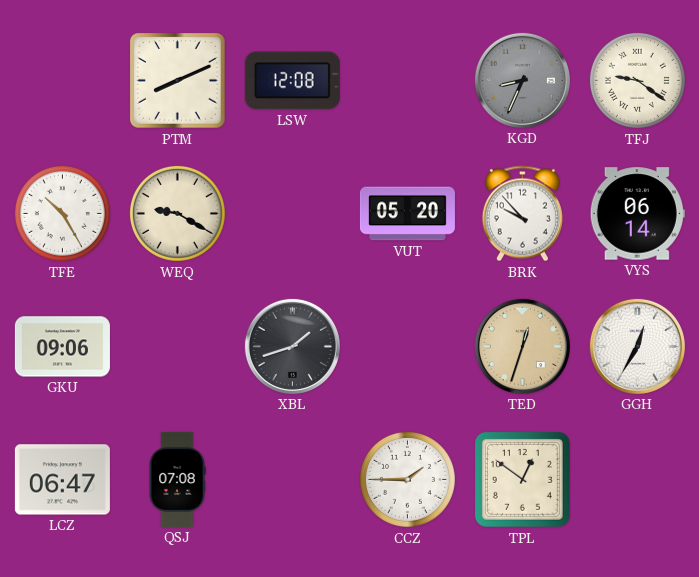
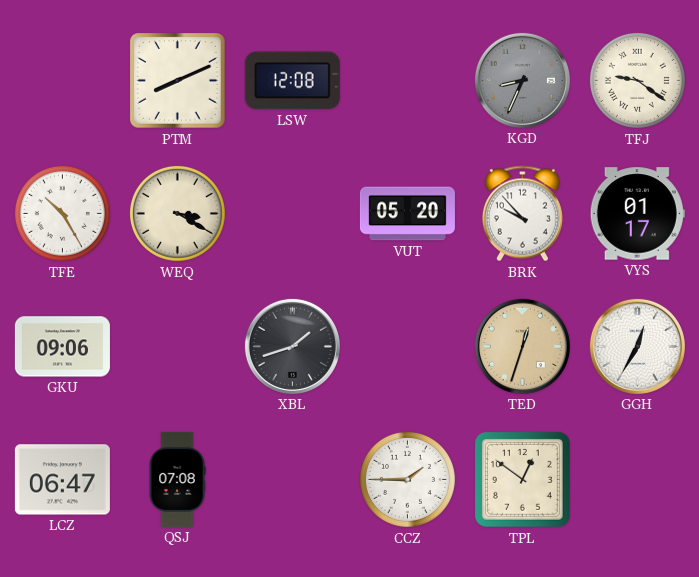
WEQ: 9:20 -> 3:20
VYS: 06:14 -> 01:17
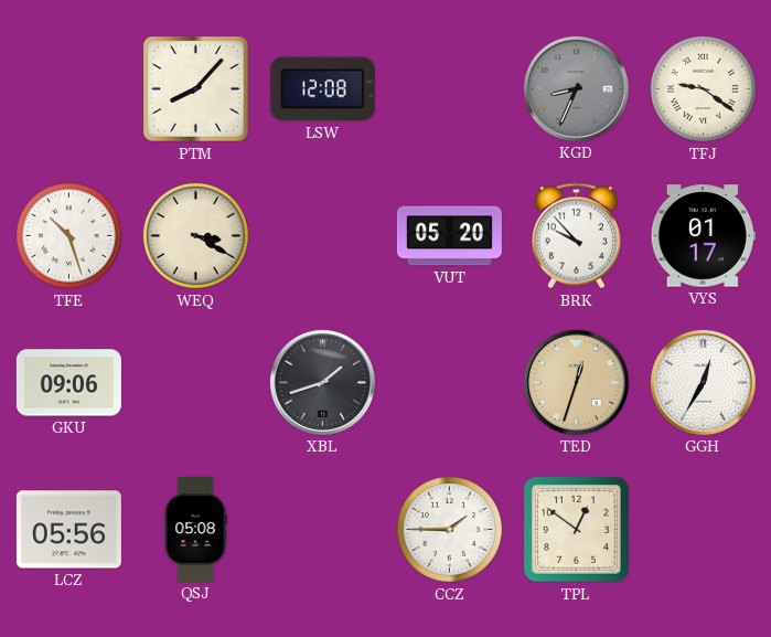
PTM: 8:11 -> 8:07
TFE: 10:25 -> 10:27
LCZ: 06:47 -> 05:56
QSJ: 07:08 -> 05:08
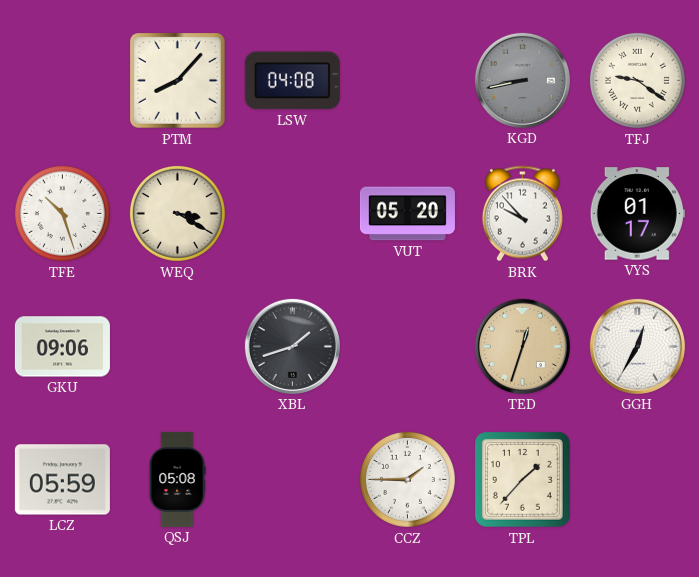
LSW: 12:08 -> 04:08
KGD: 8:34 -> 8:43
LCZ: 05:56 -> 05:59
TPL: 12:51 -> 1:37
